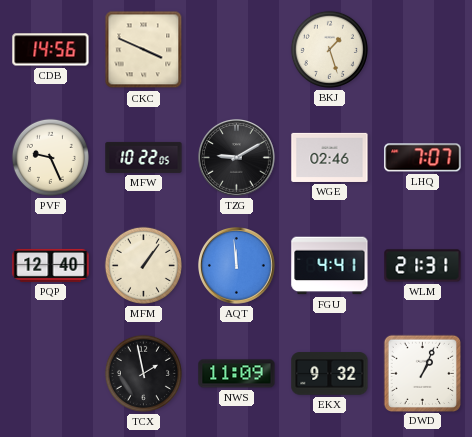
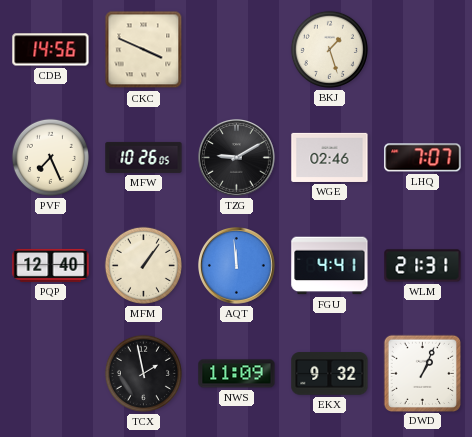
PVF: 9:26 -> 7:26
MFW: 10:22 -> 10:26
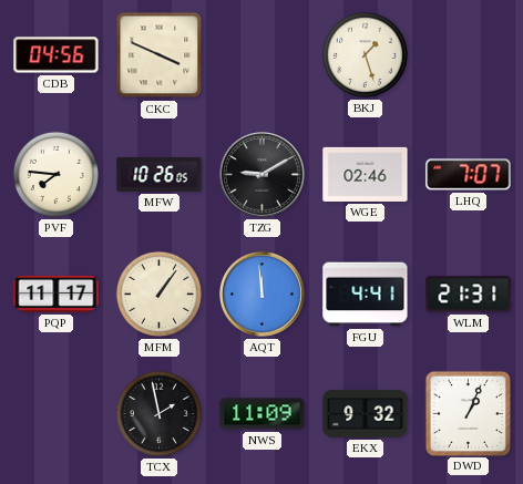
CDB: 14:56 -> 04:56
PVF: 7:26 -> 7:46
PQP: 12:40 -> 11:17
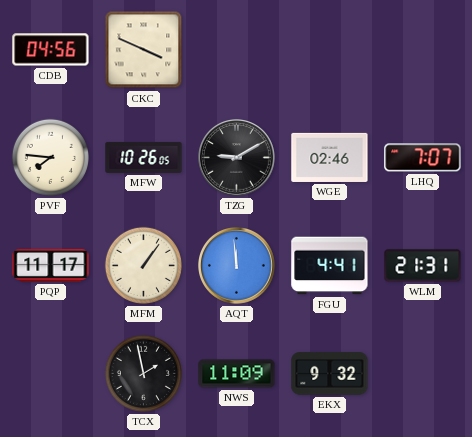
BKJ: 1:27 -> none
DWD: 1:04 -> none
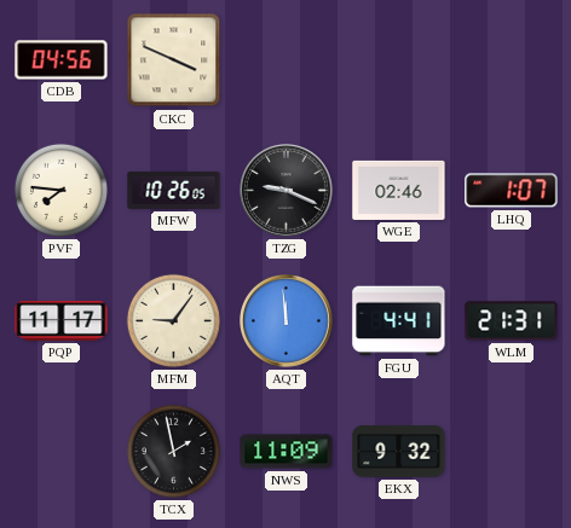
TZG: 9:10 -> 9:19
LHQ: 7:07 -> 1:07
MFM: 1:06 -> 9:06
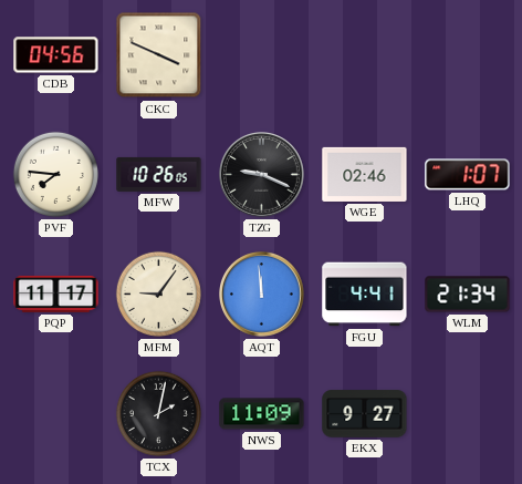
WLM: 21:31 -> 21:34
TCX: 1:58 -> 2:02
EKX: 9:32 -> 9:27
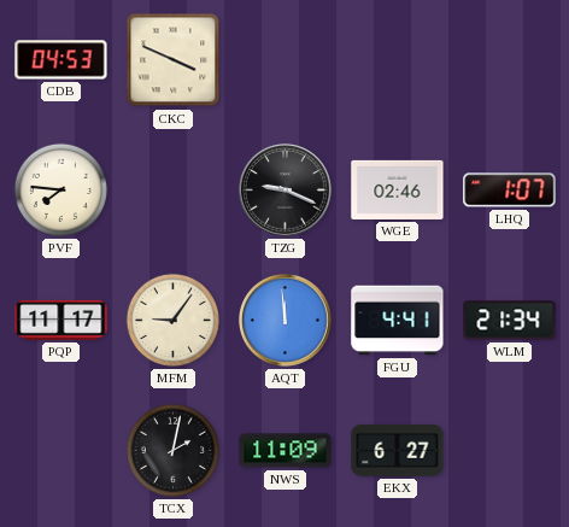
CDB: 04:56 -> 04:53
MFW: 10:26 -> none
EKX: 9:27 -> 6:27
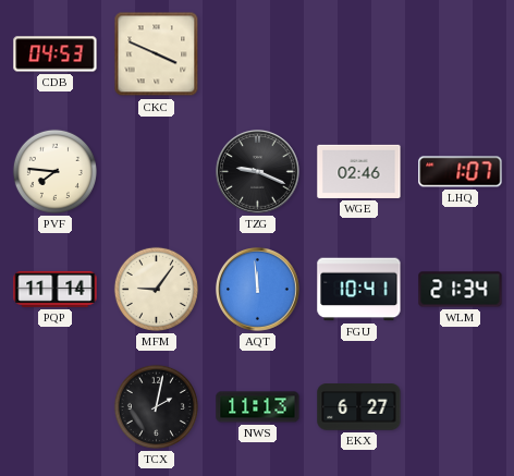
PQP: 11:17 -> 11:14
FGU: 4:41 -> 10:41
NWS: 11:09 -> 11:13
